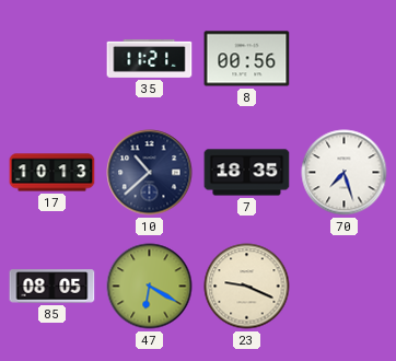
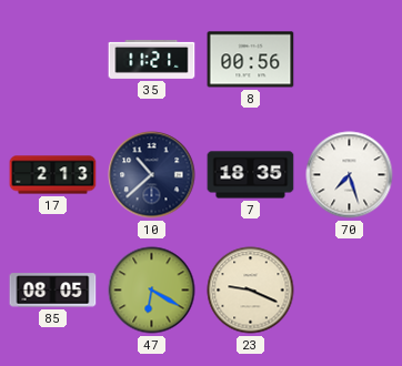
17: 10:13 -> 2:13
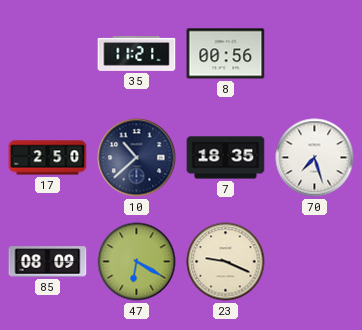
17: 2:13 -> 2:50
85: 08:05 -> 08:09
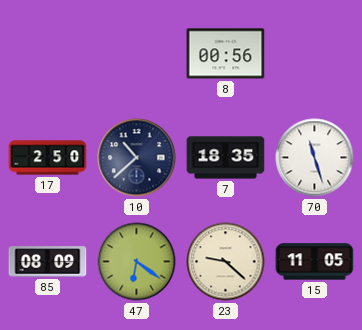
35: 11:21 -> none
70: 7:27 -> 11:27
47: 6:20 -> 6:21
23: 9:19 -> 9:22
15: none -> 11:05
